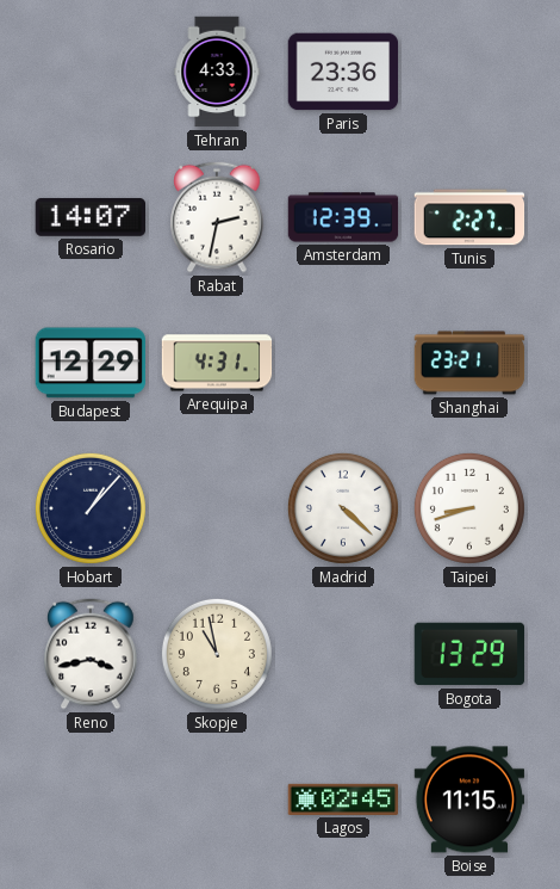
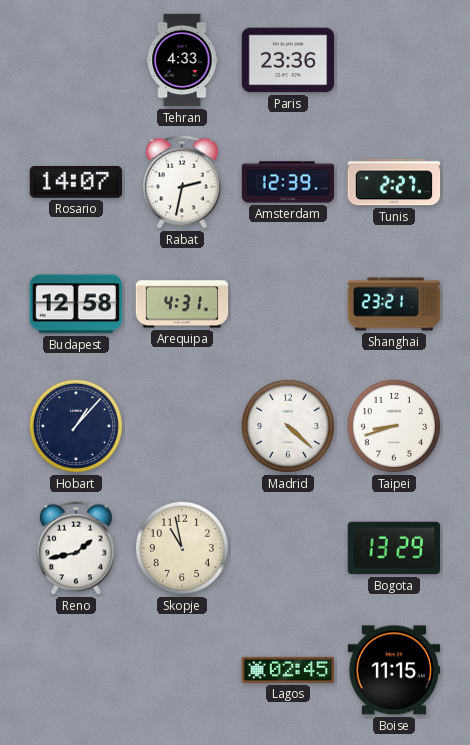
Budapest: 12:29 -> 12:58
Reno: 3:43 -> 1:43
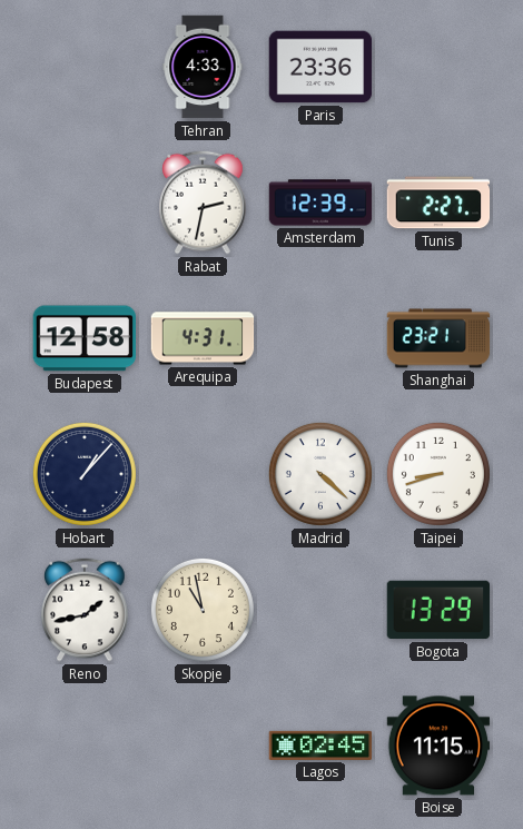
Rosario: 14:07 -> none
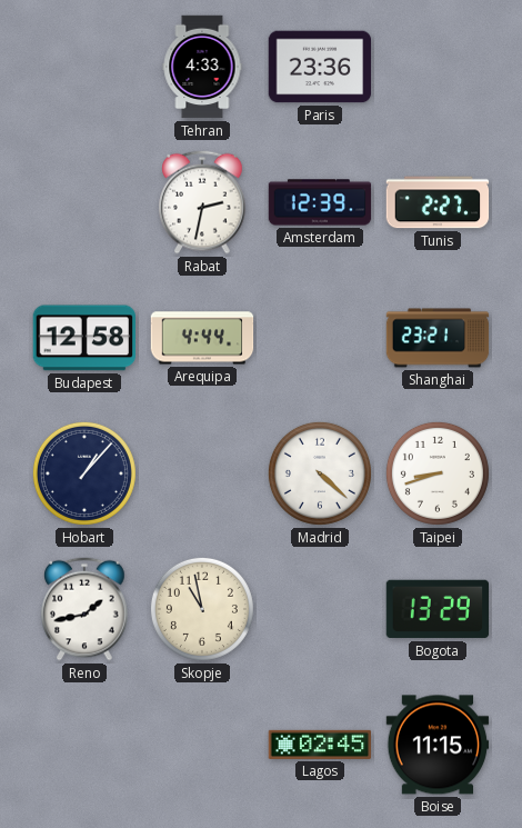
Arequipa: 4:31 -> 4:44
